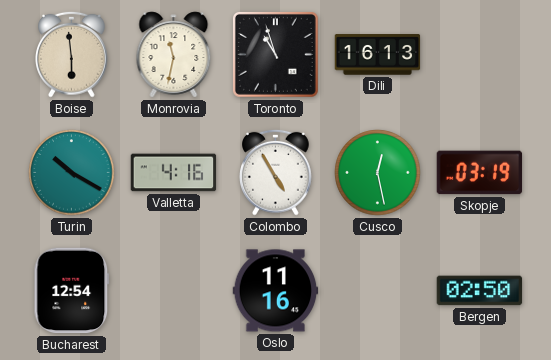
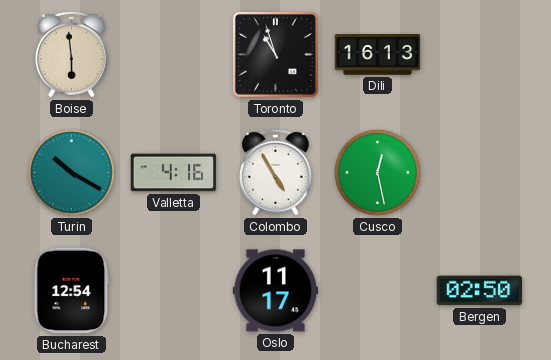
Monrovia: 11:32 -> none
Skopje: 03:19 -> none
Oslo: 11:16 -> 11:17
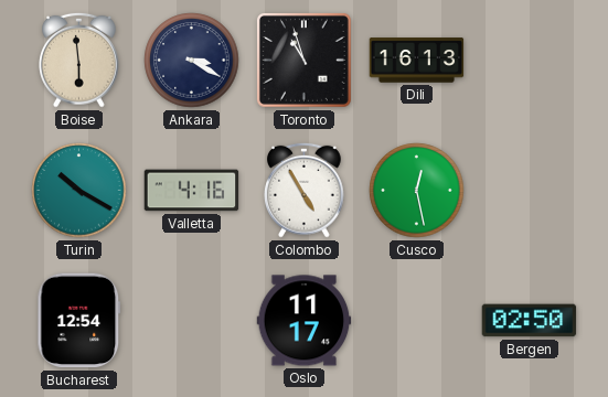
Ankara: none -> 3:20
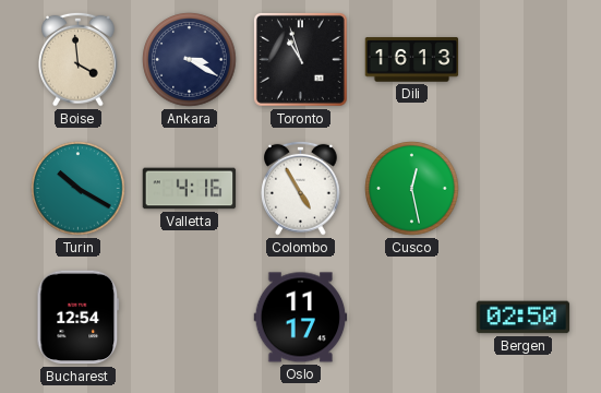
Boise: 5:59 -> 3:59
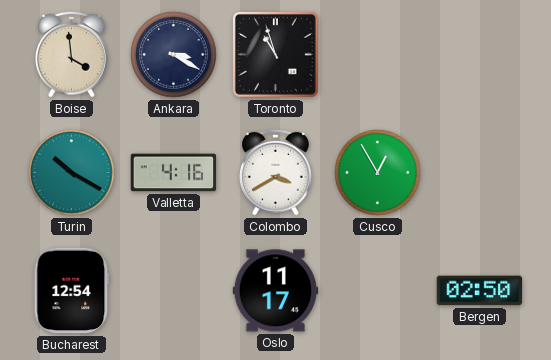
Dili: 16:13 -> none
Colombo: 4:55 -> 3:40
Cusco: 12:28 -> 12:55
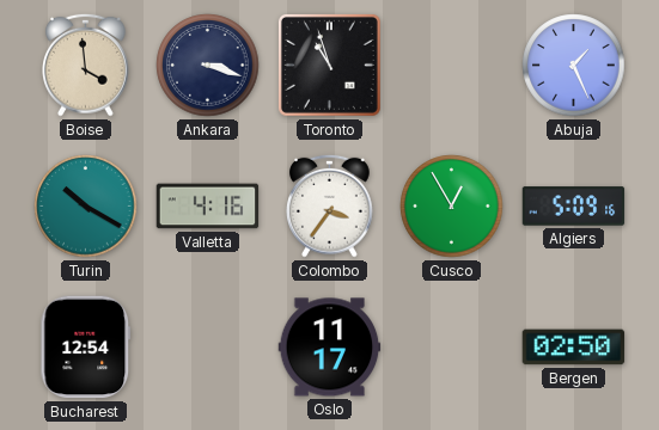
Ankara: 3:20 -> 3:18
Abuja: none -> 1:26
Colombo: 3:40 -> 3:36
Algiers: none -> 5:09
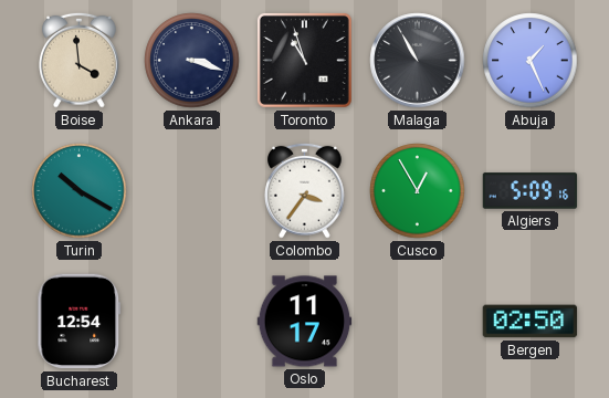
Malaga: none -> 10:55
Valletta: 4:16 -> none
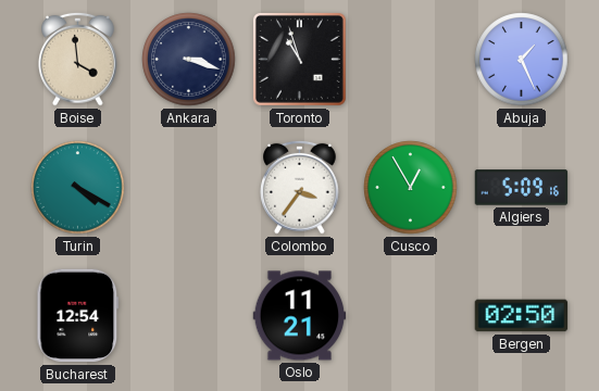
Malaga: 10:55 -> none
Turin: 10:20 -> 4:20
Oslo: 11:17 -> 11:21
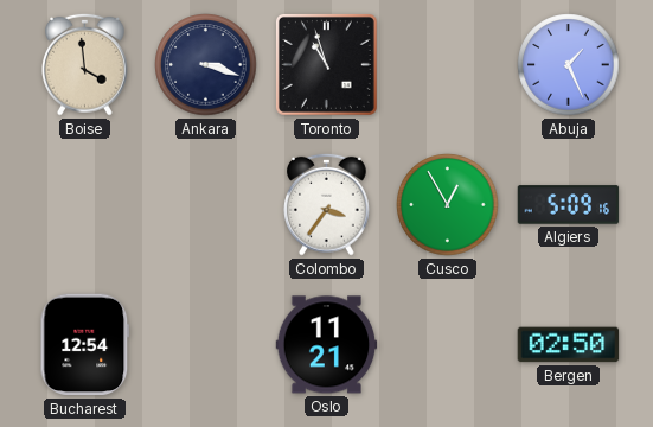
Turin: 4:20 -> none
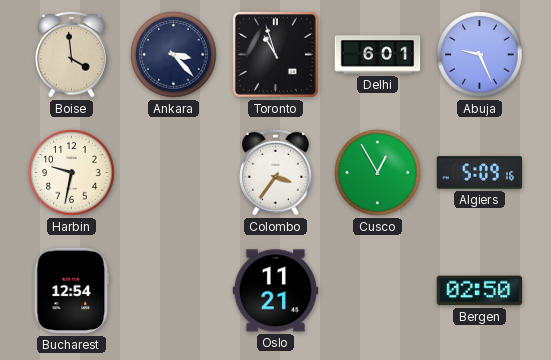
Ankara: 3:18 -> 3:23
Delhi: none -> 6:01
Abuja: 1:26 -> 9:26
Harbin: none -> 9:32
